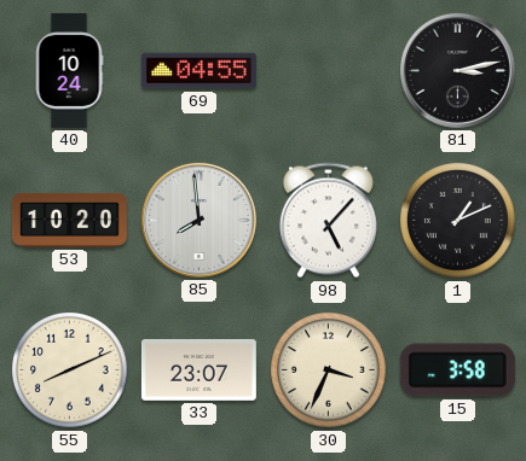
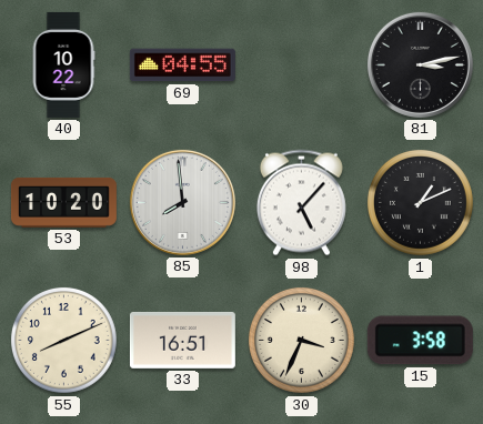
40: 10:24 -> 10:22
33: 23:07 -> 16:51
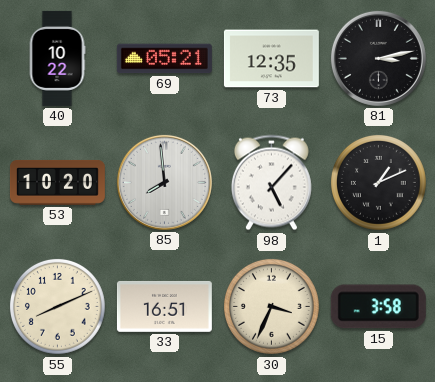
69: 04:55 -> 05:21
73: none -> 12:35
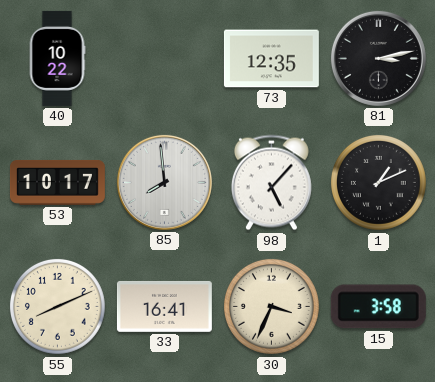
69: 05:21 -> none
53: 10:20 -> 10:17
33: 16:51 -> 16:41
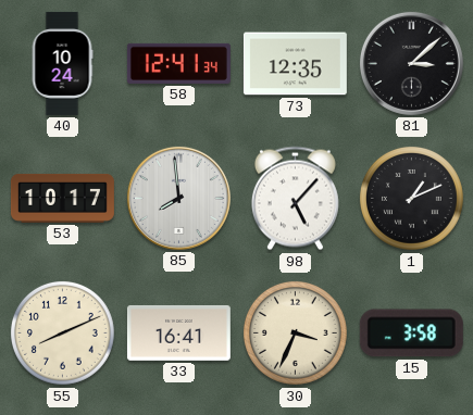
40: 10:22 -> 10:24
58: none -> 12:41
81: 3:13 -> 3:08
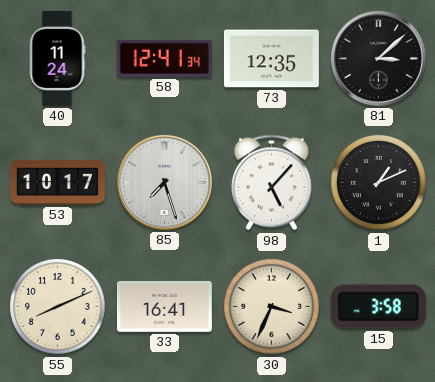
40: 10:24 -> 11:24
85: 7:59 -> 7:27
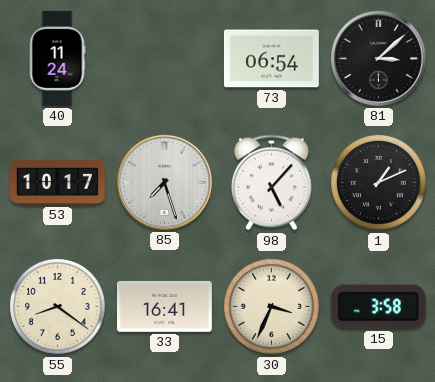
58: 12:41 -> none
73: 12:35 -> 06:54
55: 8:11 -> 8:21
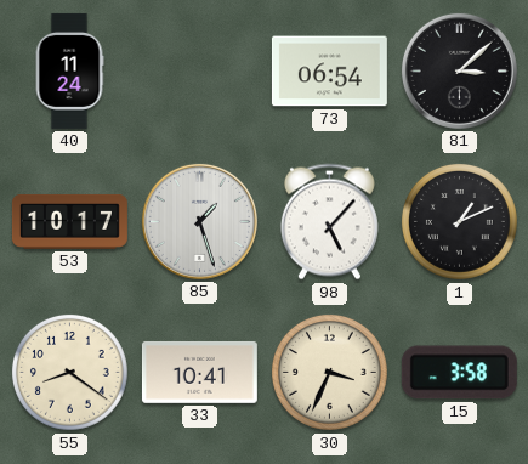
85: 7:27 -> 1:27
33: 16:41 -> 10:41
